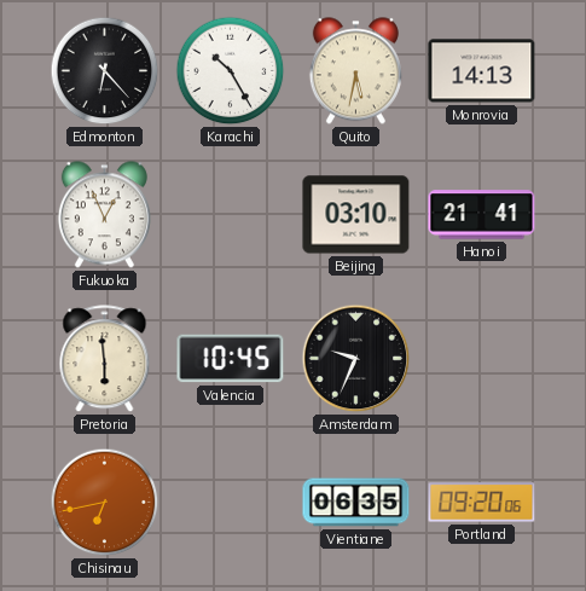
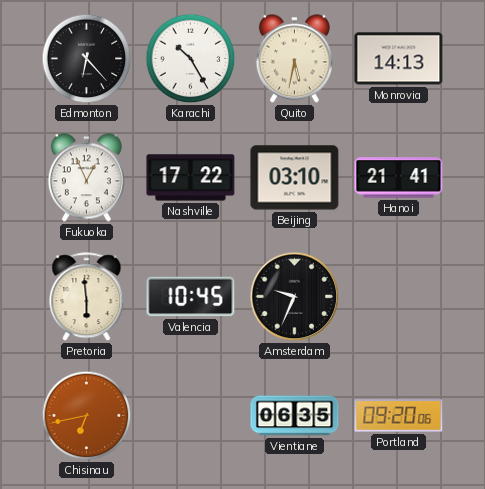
Nashville: none -> 17:22
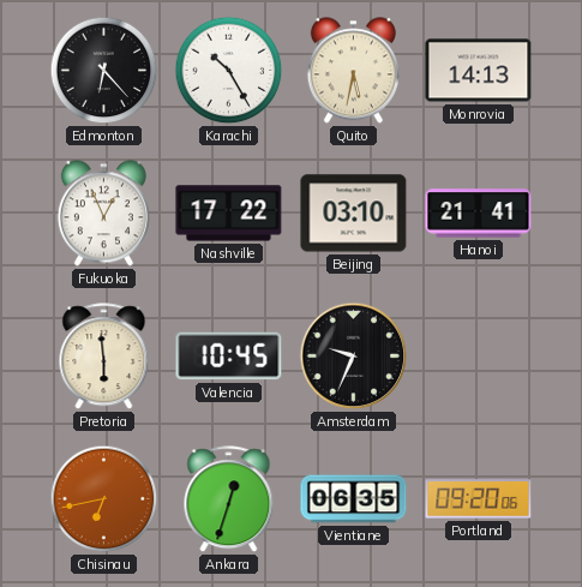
Ankara: none -> 12:33
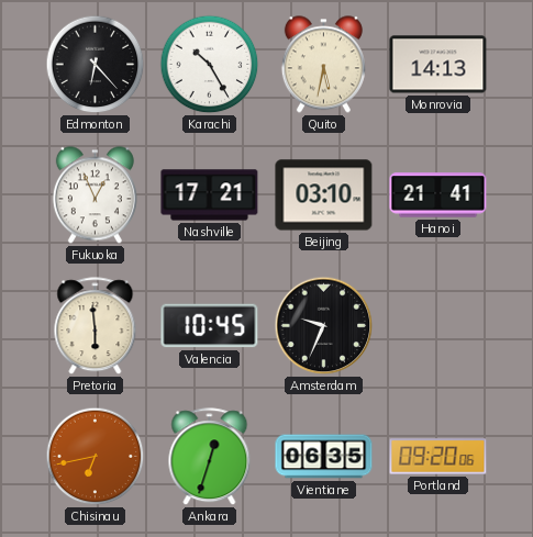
Nashville: 17:22 -> 17:21
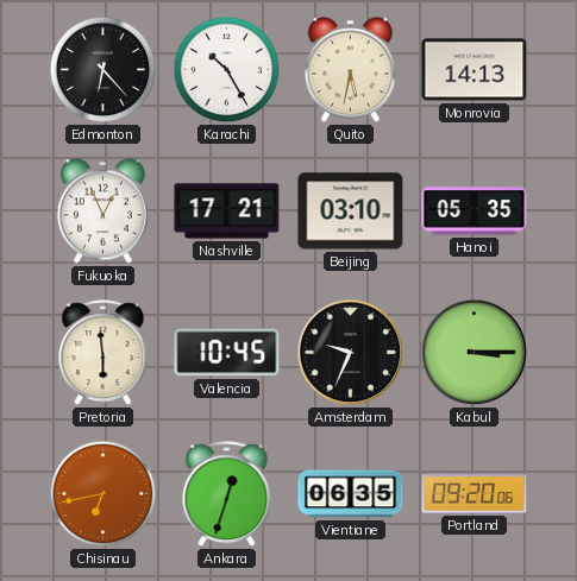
Hanoi: 21:41 -> 05:35
Kabul: none -> 3:15
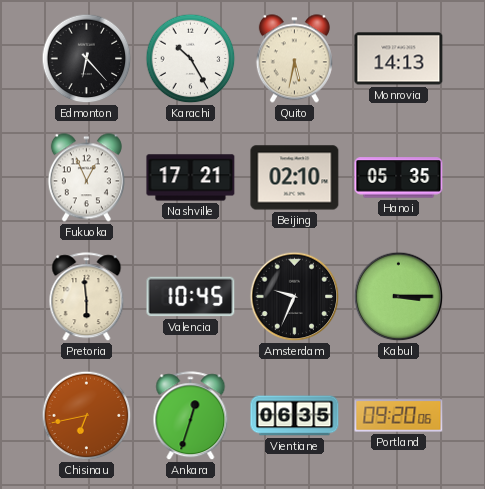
Beijing: 03:10 -> 02:10
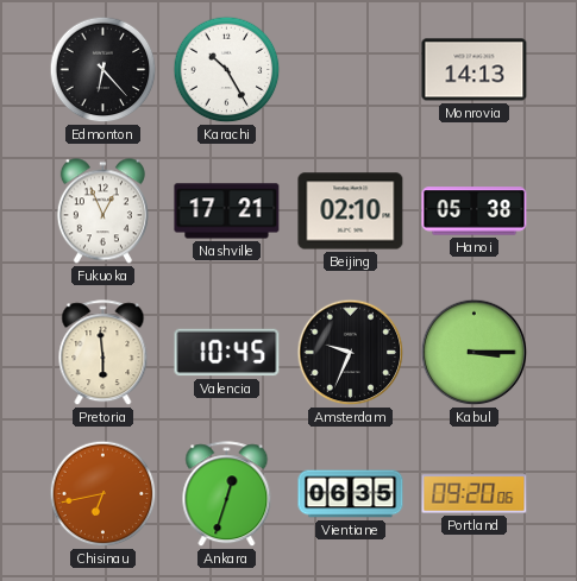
Quito: 5:32 -> none
Hanoi: 05:35 -> 05:38
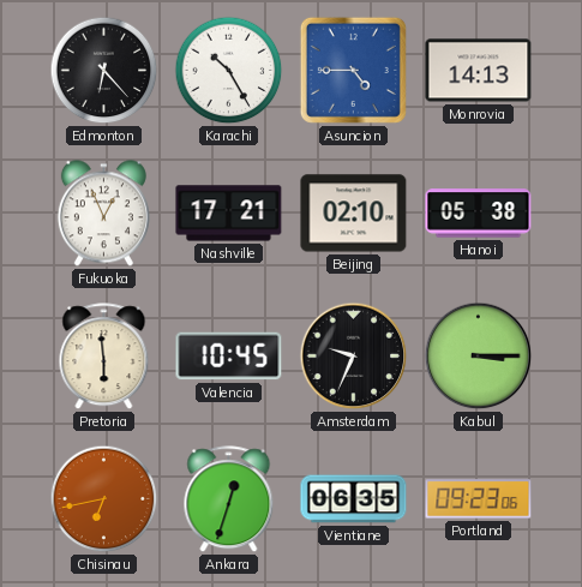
Asuncion: none -> 4:45
Portland: 09:20 -> 09:23
